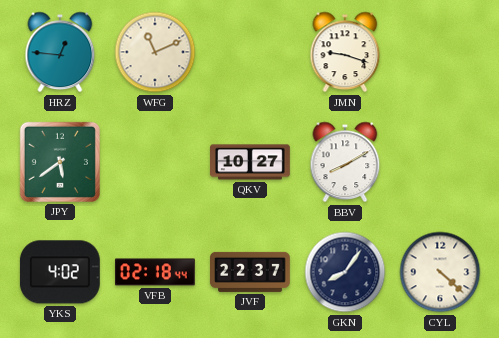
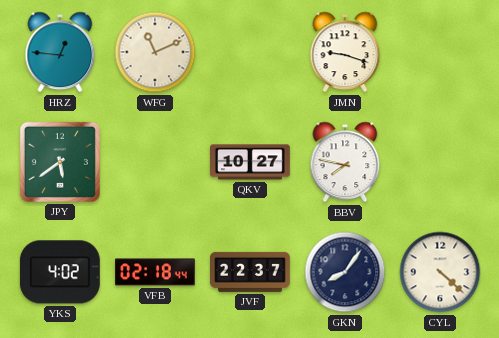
BBV: 8:10 -> 7:47
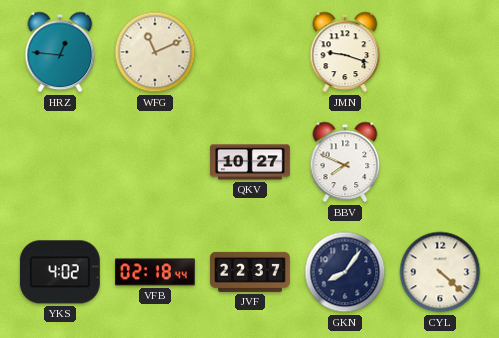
JPY: 5:39 -> none
BBV: 7:47 -> 7:49
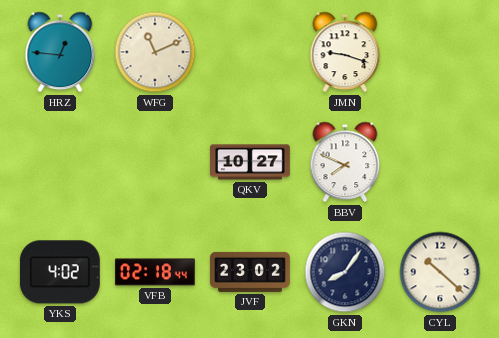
JVF: 22:37 -> 23:02
CYL: 4:22 -> 10:22
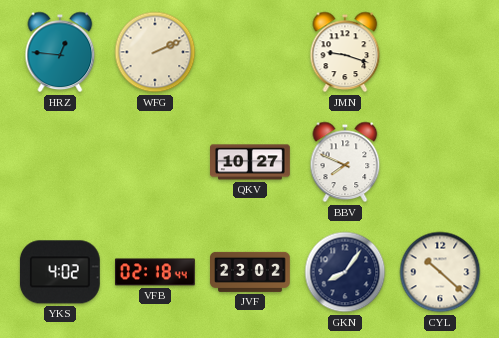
WFG: 11:11 -> 2:11
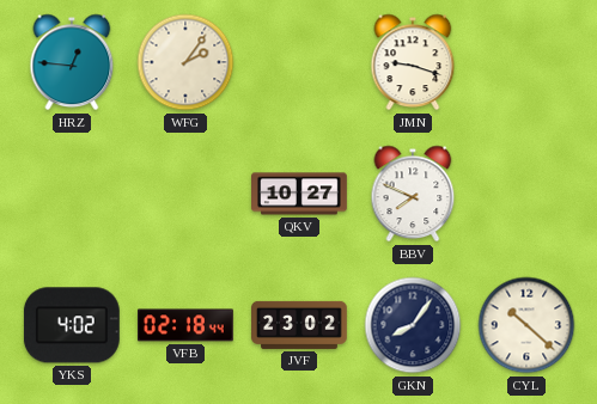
WFG: 2:11 -> 2:06
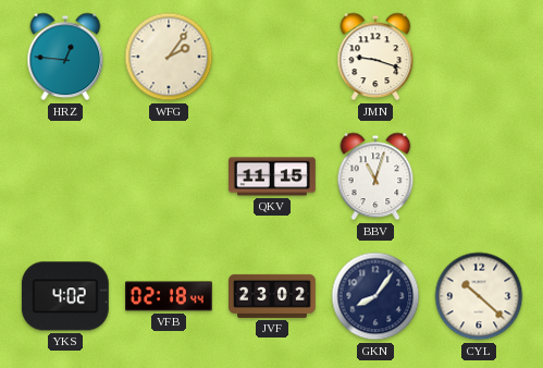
QKV: 10:27 -> 11:15
BBV: 7:49 -> 11:03
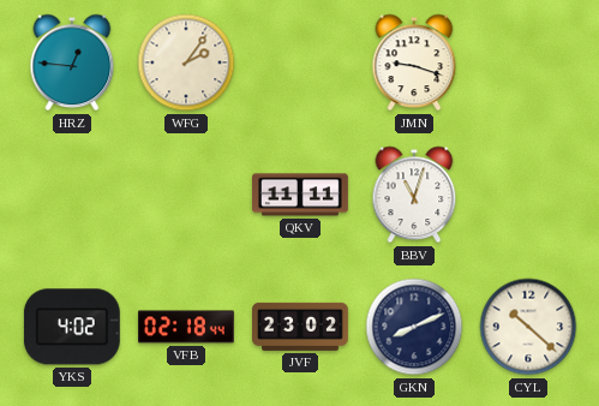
QKV: 11:15 -> 11:11
GKN: 8:06 -> 8:11
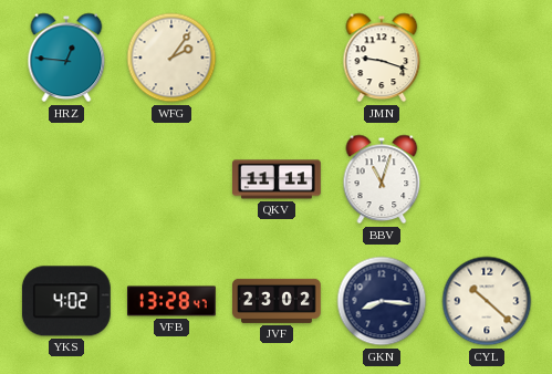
VFB: 02:18 -> 13:28
GKN: 8:11 -> 8:16
